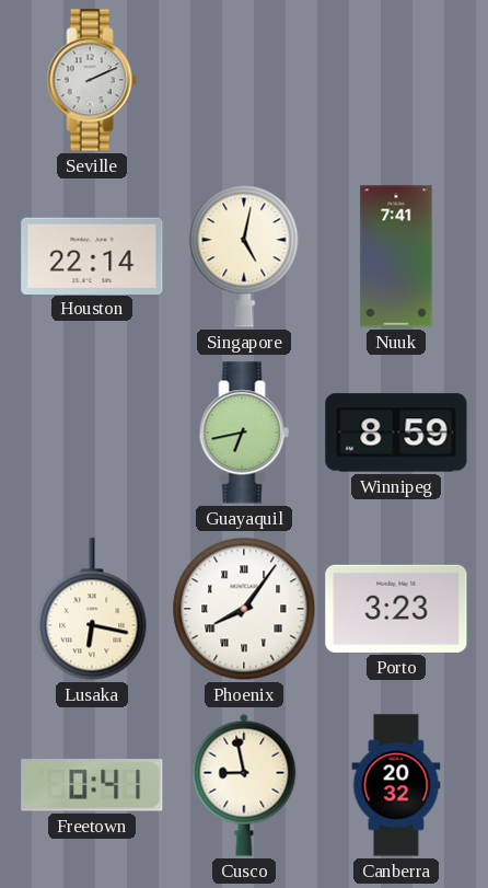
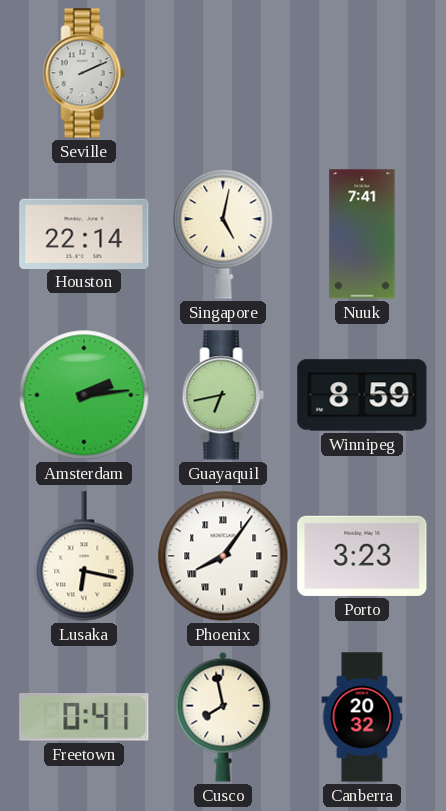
Amsterdam: none -> 2:14
Cusco: 8:58 -> 7:58
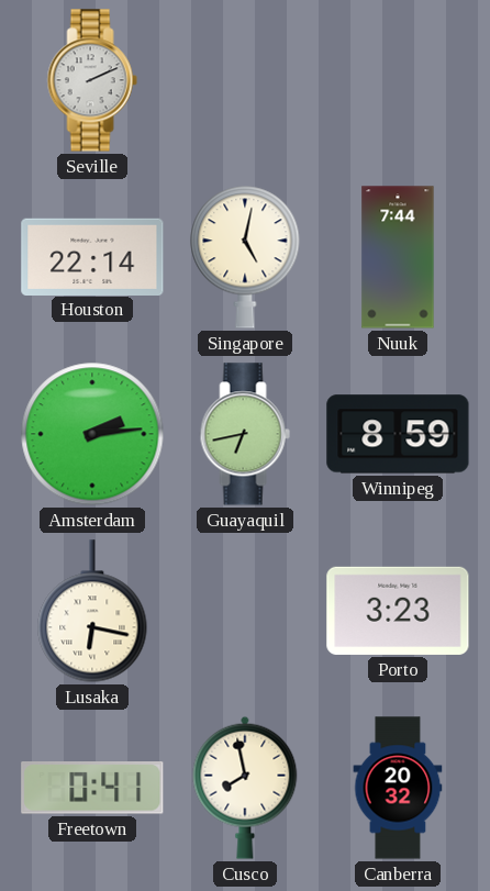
Nuuk: 7:41 -> 7:44
Phoenix: 8:06 -> none
